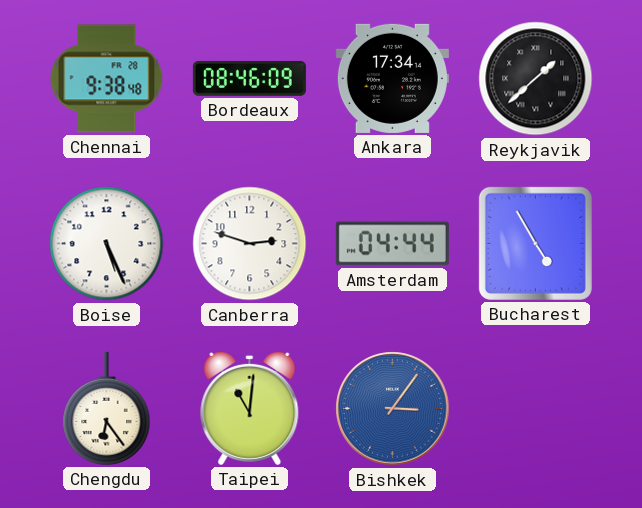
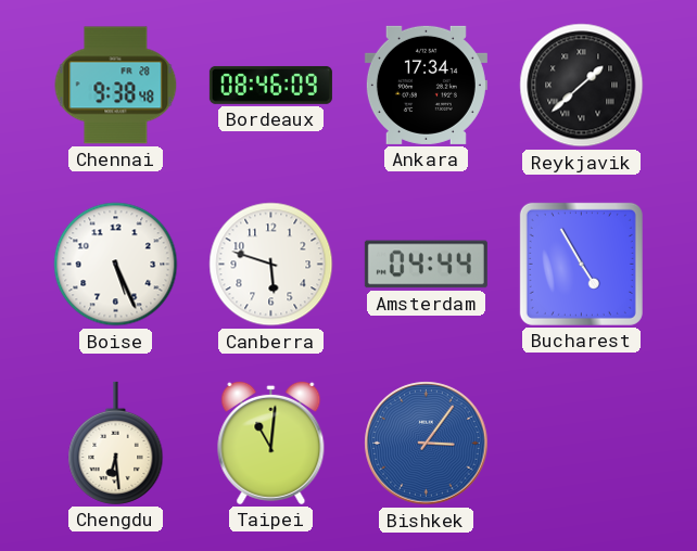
Canberra: 2:48 -> 5:48
Chengdu: 6:24 -> 6:29
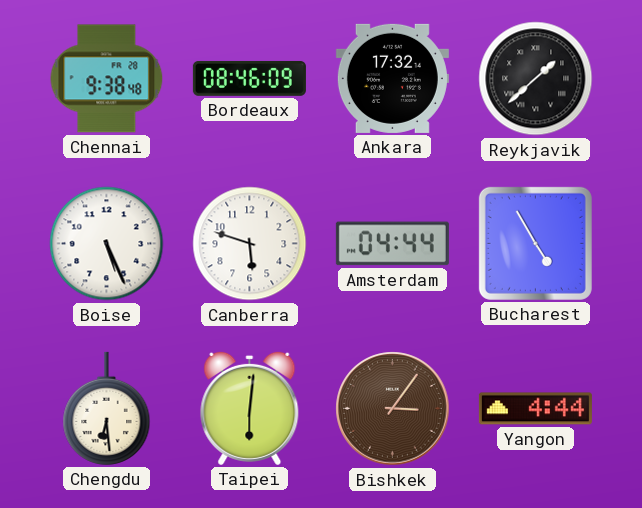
Ankara: 17:34 -> 17:32
Taipei: 11:01 -> 6:01
Bishkek dial: blue -> brown
Yangon: none -> 4:44
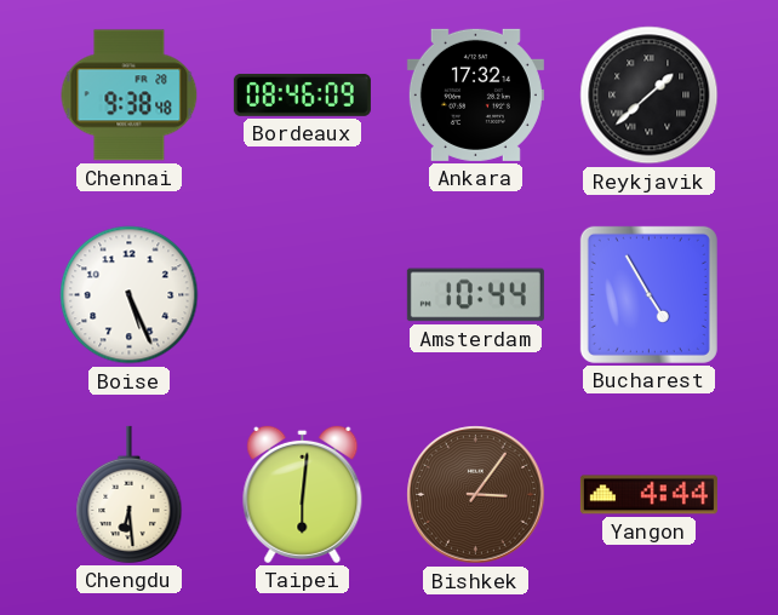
Canberra: 5:48 -> none
Amsterdam: 04:44 -> 10:44
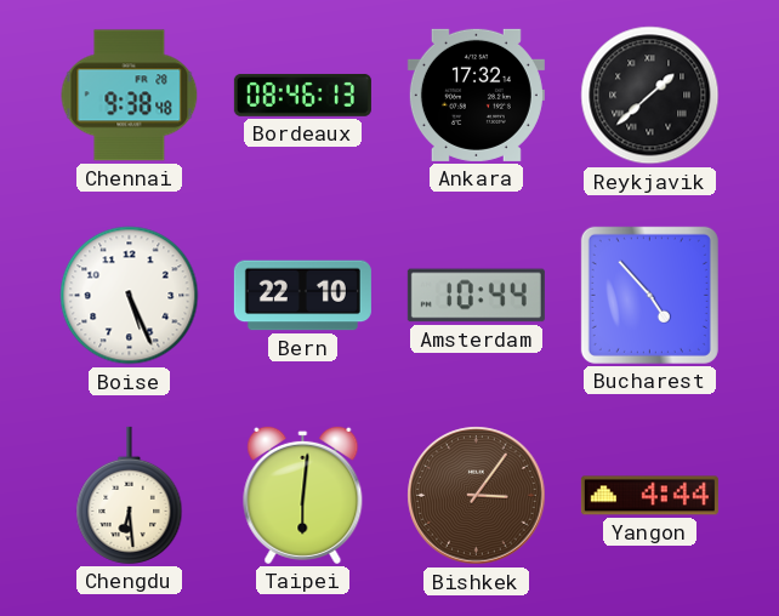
Bordeaux: 08:46:09 -> 08:46:13
Bern: none -> 22:10
Bucharest: 4:55 -> 4:53
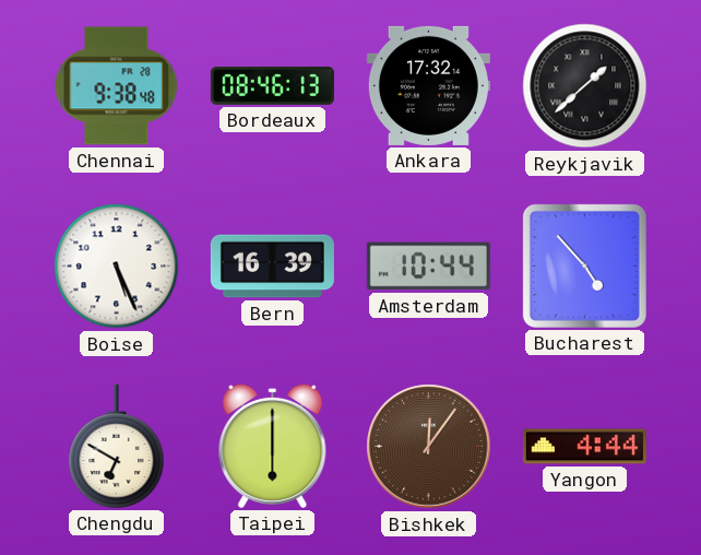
Bern: 22:10 -> 16:39
Chengdu: 6:29 -> 6:50
Taipei: 6:01 -> 6:00
Bishkek: 3:06 -> 12:06
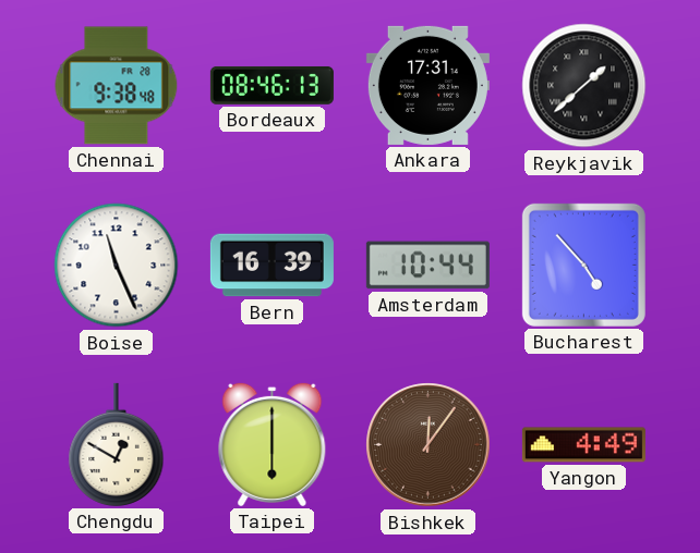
Ankara: 17:32 -> 17:31
Boise: 5:26 -> 11:26
Chengdu: 6:50 -> 12:50
Yangon: 4:44 -> 4:49
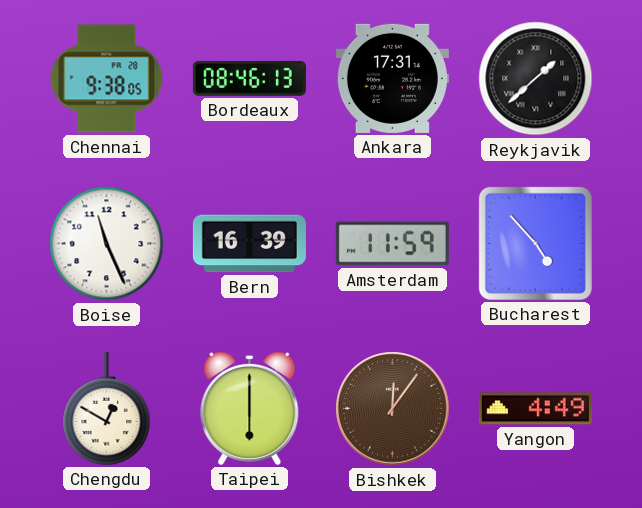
Chennai: 9:38:48 -> 9:38:05
Amsterdam: 10:44 -> 11:59
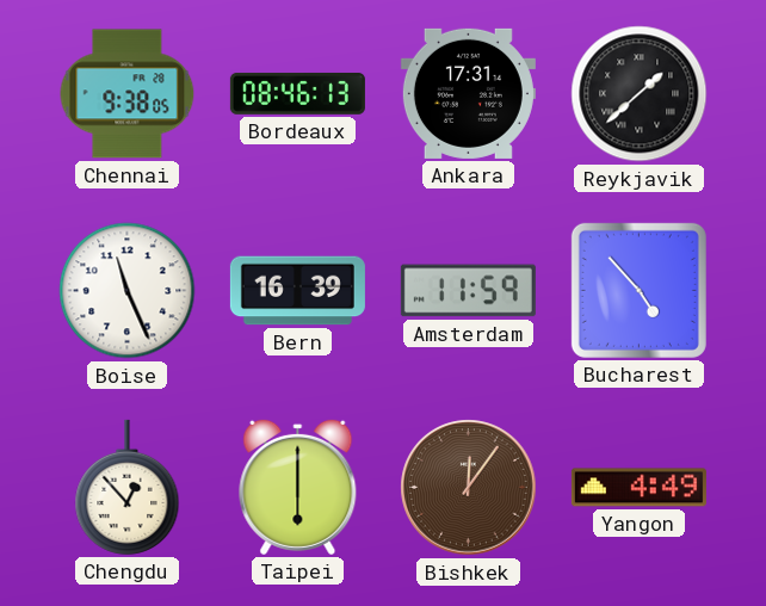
Chengdu: 12:50 -> 12:53
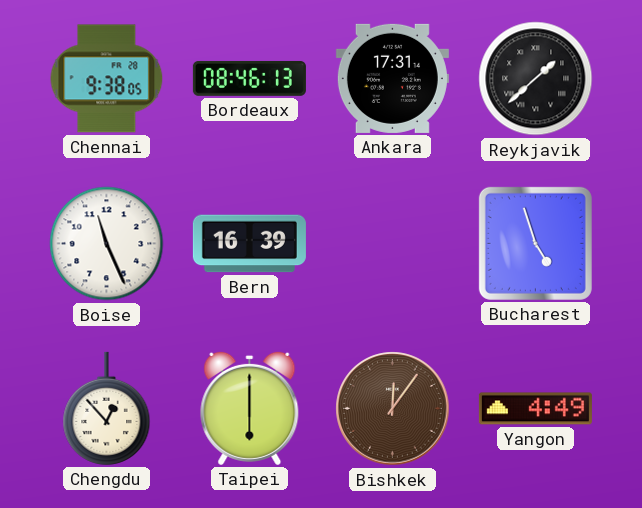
Amsterdam: 11:59 -> none
Bucharest: 4:53 -> 4:57
